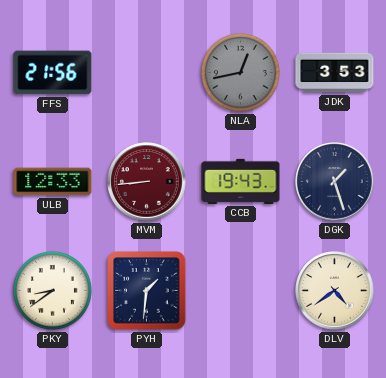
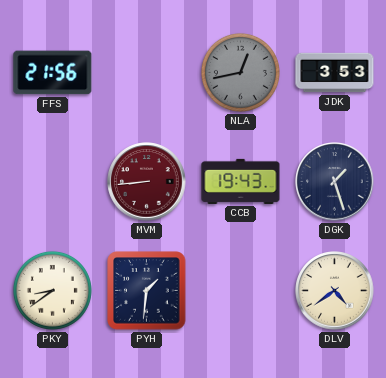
ULB: 12:33 -> none
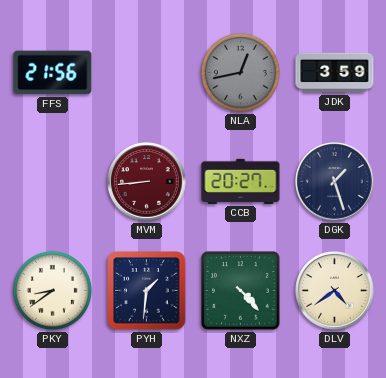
JDK: 3:53 -> 3:59
CCB: 19:43 -> 20:27
NXZ: none -> 4:23
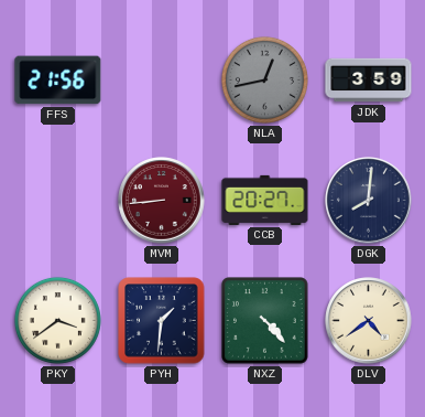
DGK: 1:27 -> 8:01
PKY: 8:39 -> 3:39
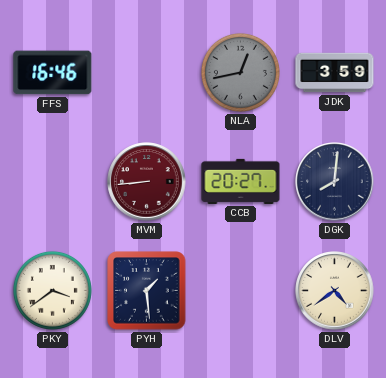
FFS: 21:56 -> 16:46
PYH: 1:31 -> 1:29
NXZ: 4:23 -> none
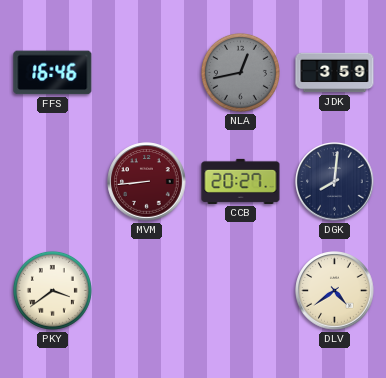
PYH: 1:29 -> none
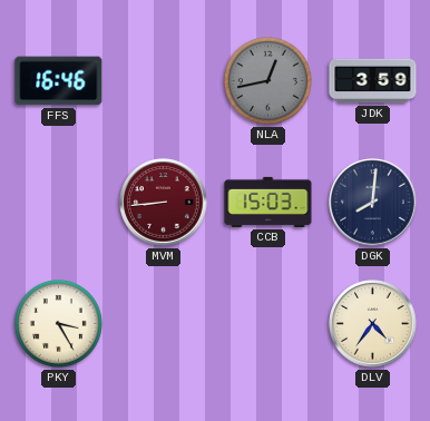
CCB: 20:27 -> 15:03
PKY: 3:39 -> 3:25
DLV: 4:39 -> 4:36
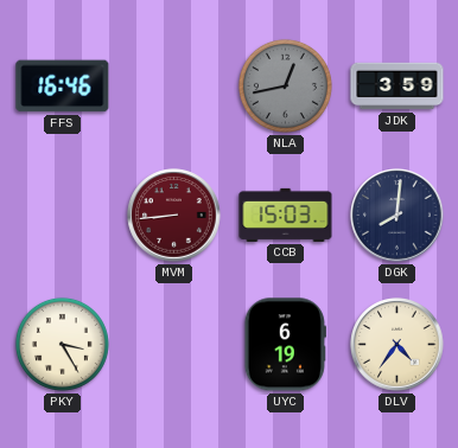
UYC: none -> 6:19
